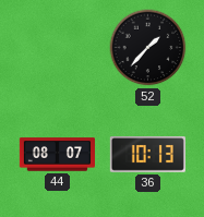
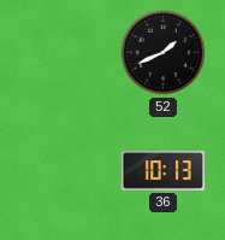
52: 1:37 -> 1:41
44: 08:07 -> none
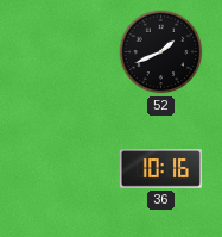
36: 10:13 -> 10:16
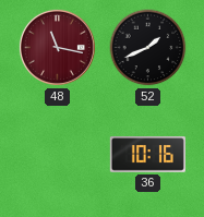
48: none -> 11:17
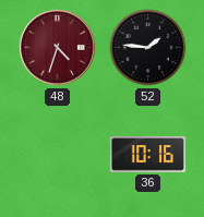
48: 11:17 -> 4:33
52: 1:41 -> 1:46
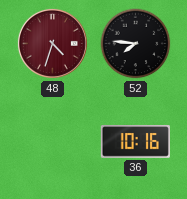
52: 1:46 -> 7:46
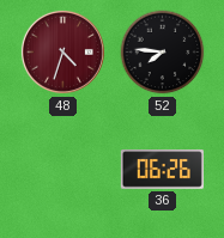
36: 10:16 -> 06:26
